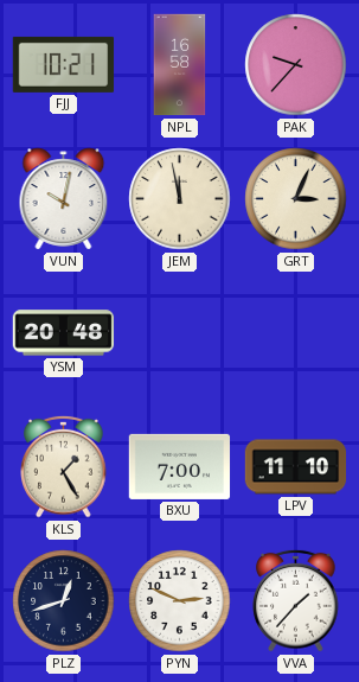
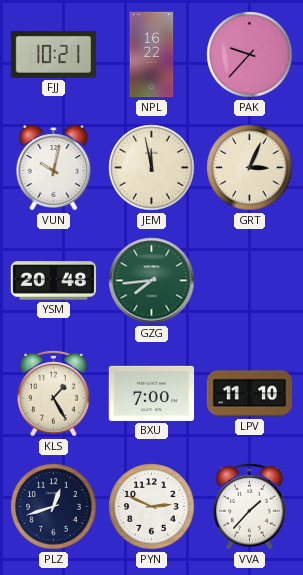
NPL: 16:58 -> 16:22
GZG: none -> 7:44
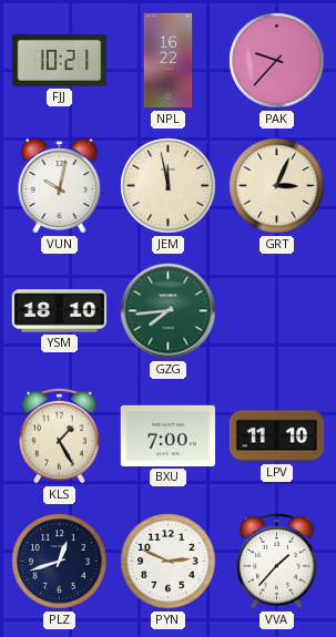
YSM: 20:48 -> 18:10
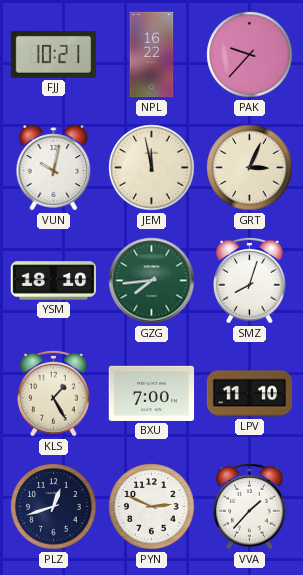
SMZ: none -> 8:03
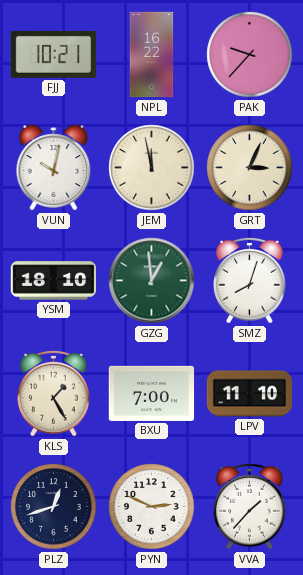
GZG: 7:44 -> 12:59
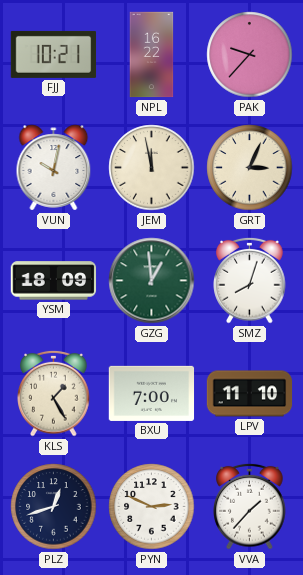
YSM: 18:10 -> 18:09
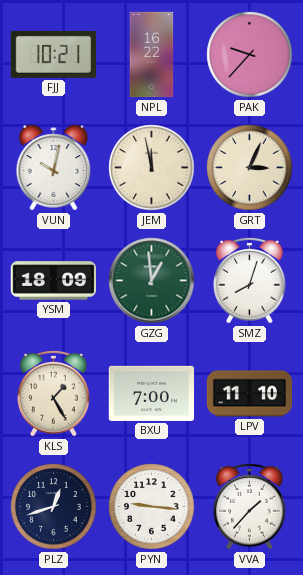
PYN: 2:49 -> 9:16
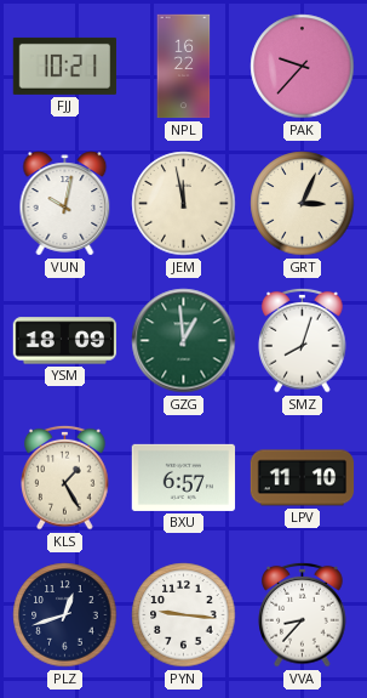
BXU: 7:00 -> 6:57
VVA: 1:37 -> 8:37
